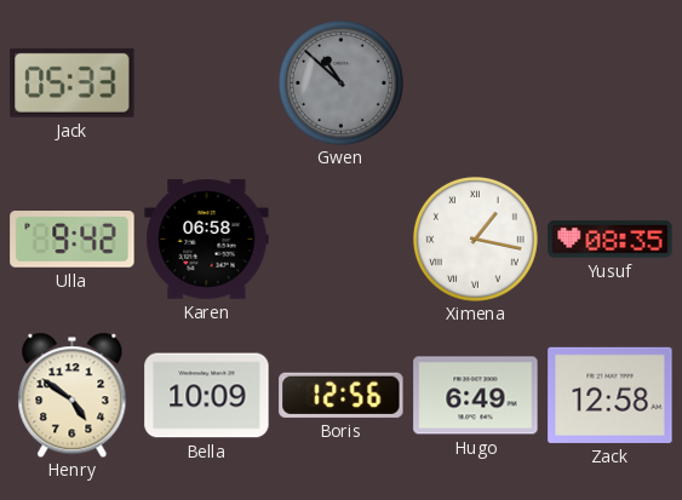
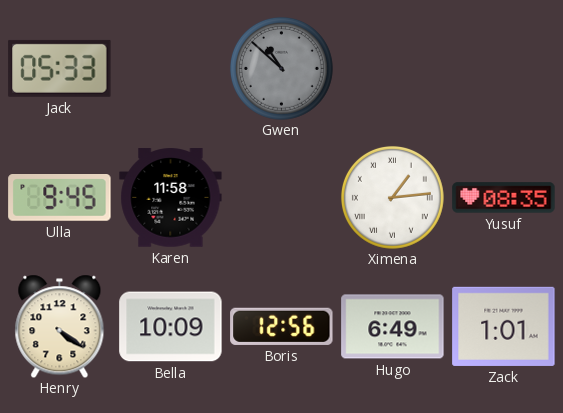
Ulla: 9:42 -> 9:45
Karen: 06:58 -> 11:58
Ximena: 1:17 -> 1:14
Henry: 4:51 -> 4:21
Zack: 12:58 -> 1:01
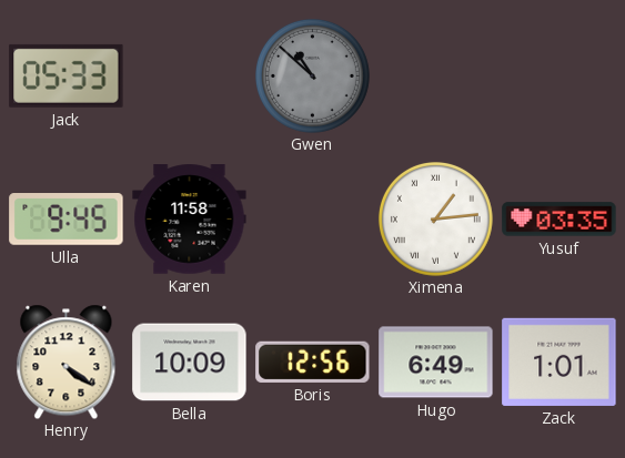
Yusuf: 08:35 -> 03:35
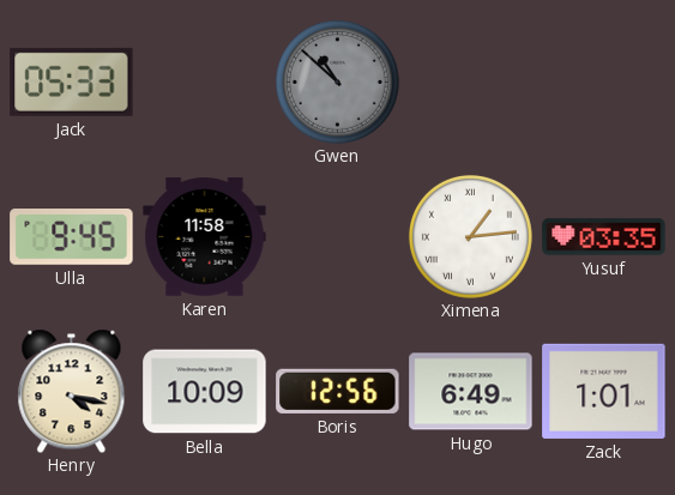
Henry: 4:21 -> 4:17
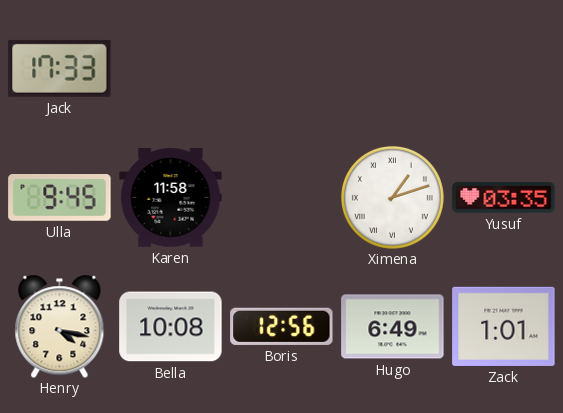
Jack: 05:33 -> 17:33
Gwen: 10:52 -> none
Ximena: 1:14 -> 1:12
Bella: 10:09 -> 10:08
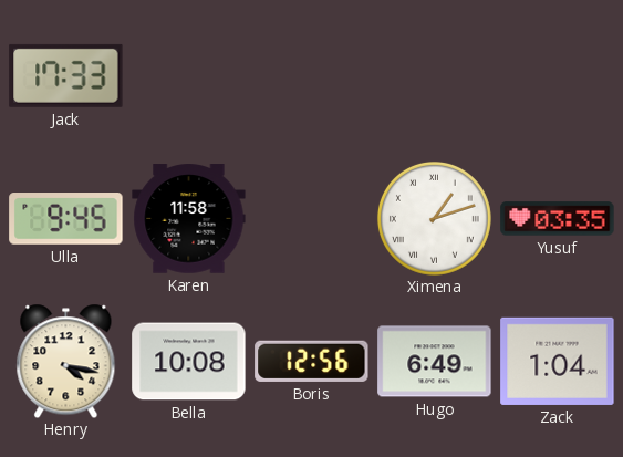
Zack: 1:01 -> 1:04
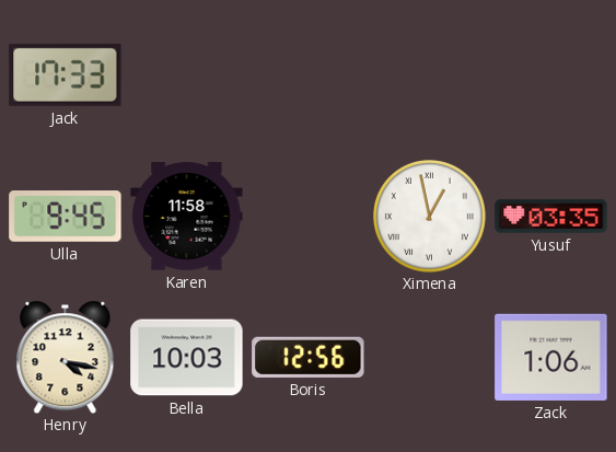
Ximena: 1:12 -> 12:58
Bella: 10:08 -> 10:03
Hugo: 6:49 -> none
Zack: 1:04 -> 1:06
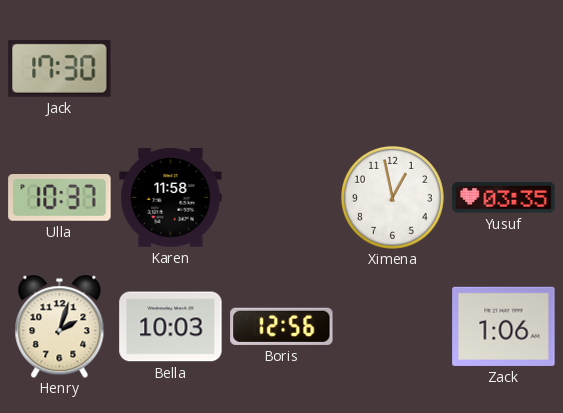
Jack: 17:33 -> 17:30
Ulla: 9:45 -> 10:37
Ximena numerals: Roman -> Arabic
Henry: 4:17 -> 2:03
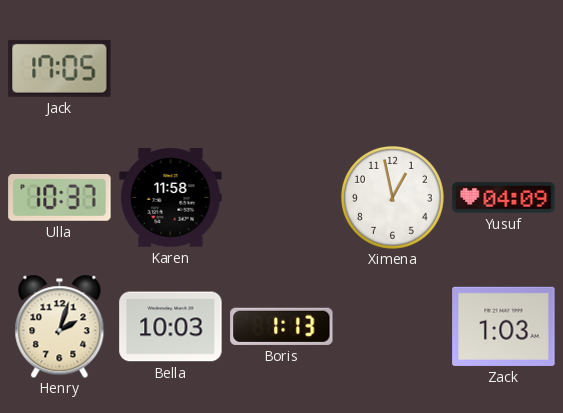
Jack: 17:30 -> 17:05
Yusuf: 03:35 -> 04:09
Boris: 12:56 -> 1:13
Zack: 1:06 -> 1:03
